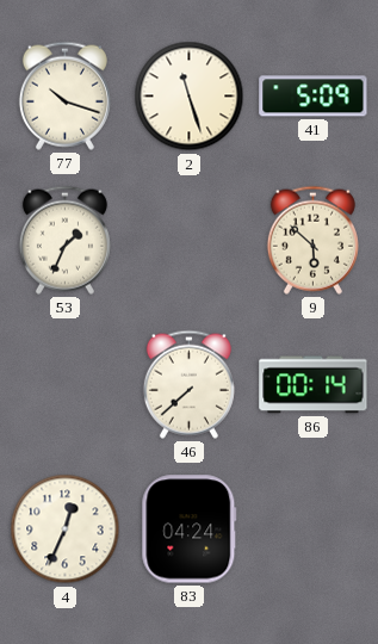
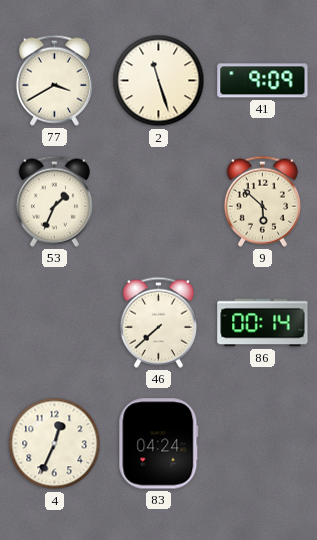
77: 10:18 -> 3:40
41: 5:09 -> 9:09
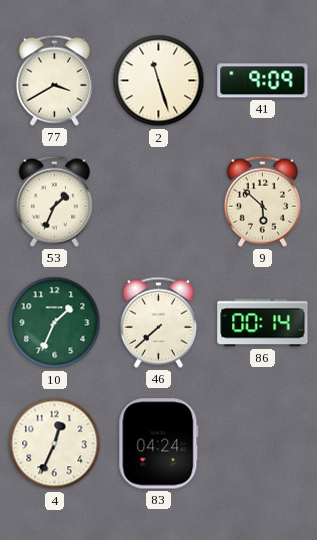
10: none -> 1:34
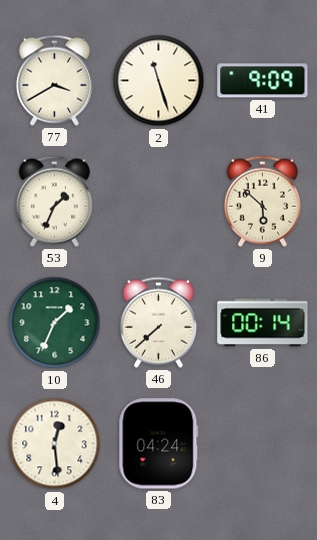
4: 12:34 -> 12:29
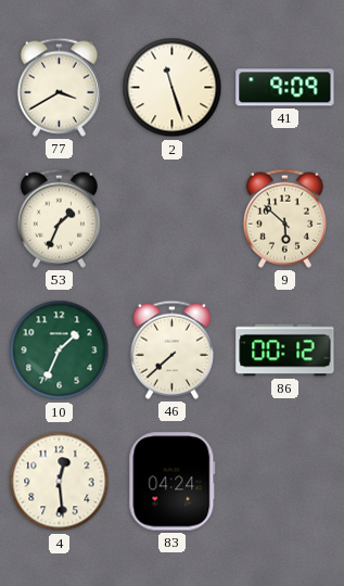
86: 00:14 -> 00:12
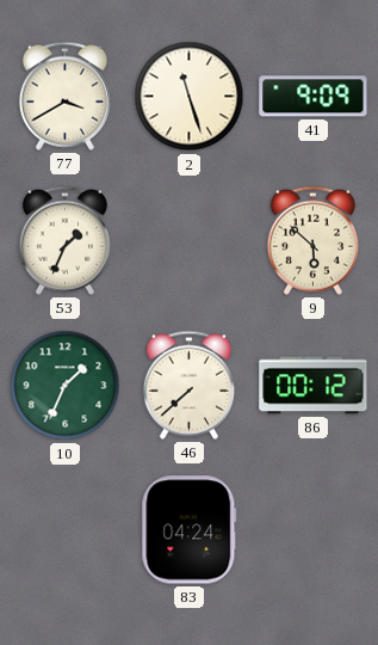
4: 12:29 -> none
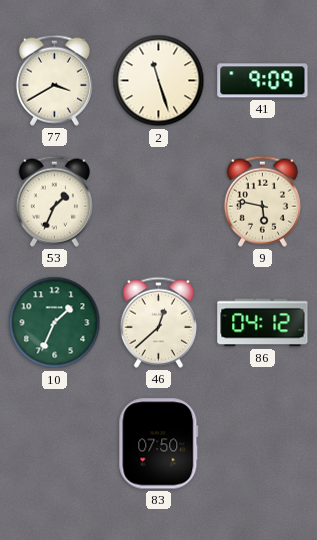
9: 5:52 -> 5:47
46: 7:38 -> 12:38
86: 00:12 -> 04:12
83: 04:24 -> 07:50
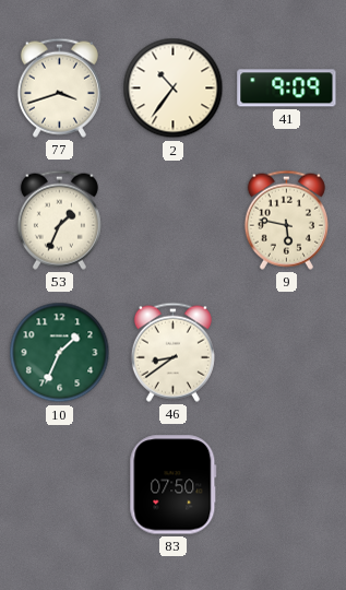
77: 3:40 -> 3:42
2: 11:27 -> 10:36
46: 12:38 -> 8:39
86: 04:12 -> none
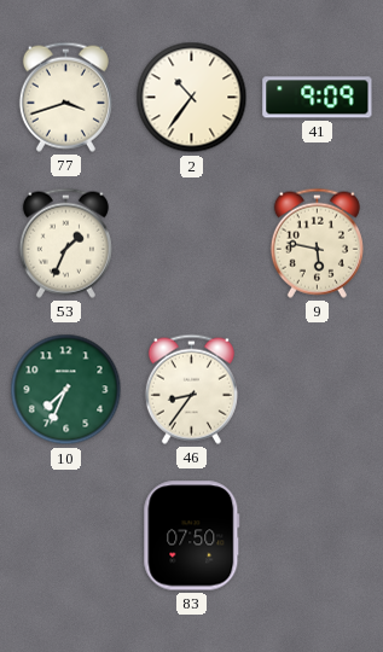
10: 1:34 -> 7:34
46: 8:39 -> 8:36
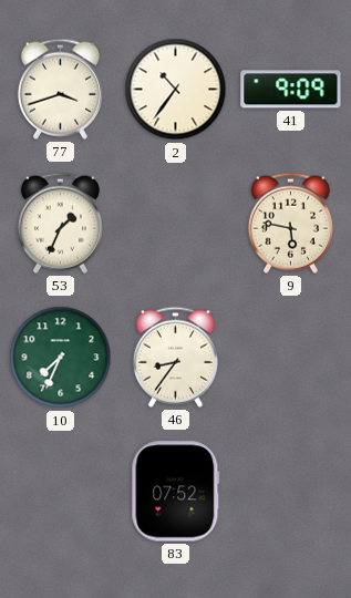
83: 07:50 -> 07:52
